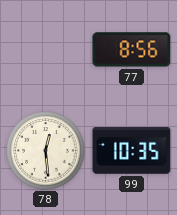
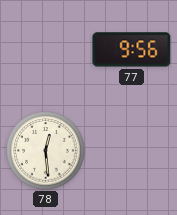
77: 8:56 -> 9:56
99: 10:35 -> none
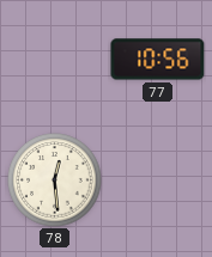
77: 9:56 -> 10:56
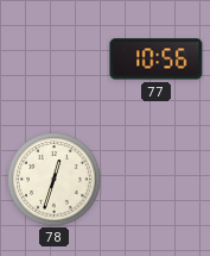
78: 12:29 -> 12:33
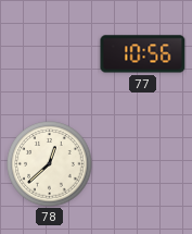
78: 12:33 -> 12:38
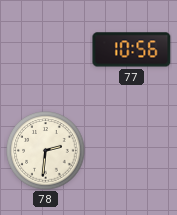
78: 12:38 -> 2:31
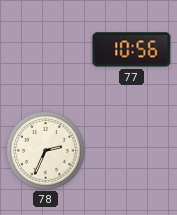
78: 2:31 -> 2:34
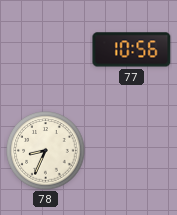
78: 2:34 -> 8:34
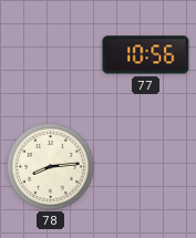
78: 8:34 -> 8:14
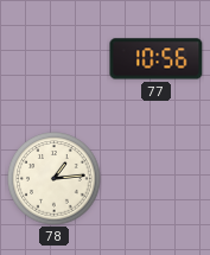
78: 8:14 -> 1:14
